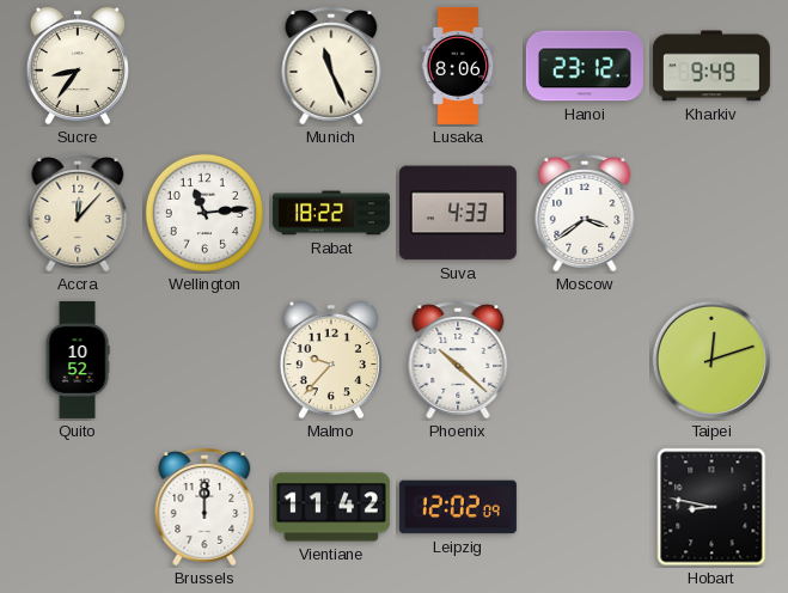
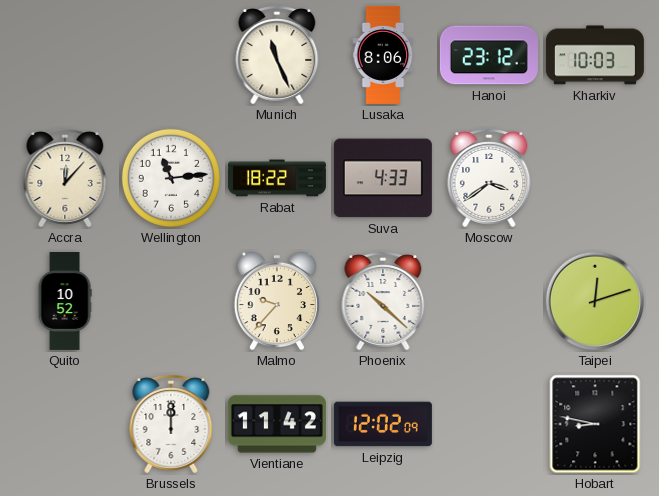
Sucre: 8:36 -> none
Kharkiv: 9:49 -> 10:03
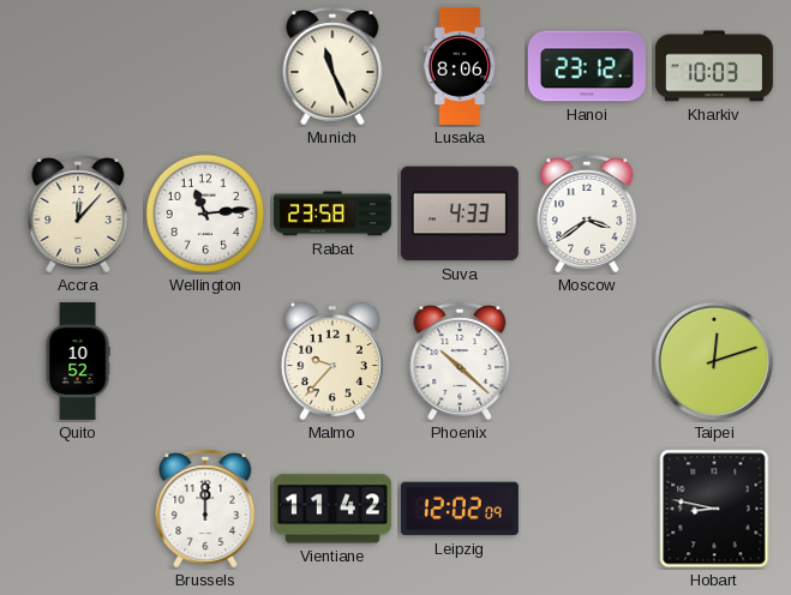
Rabat: 18:22 -> 23:58
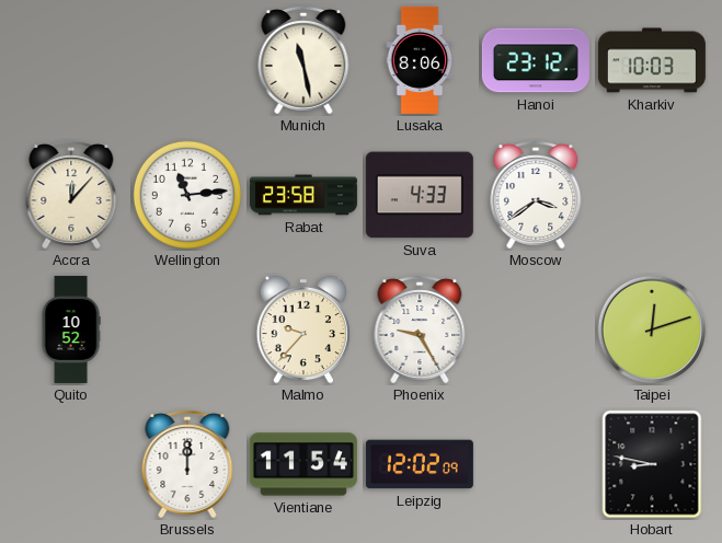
Munich: 11:26 -> 11:28
Phoenix: 10:22 -> 9:25
Vientiane: 11:42 -> 11:54
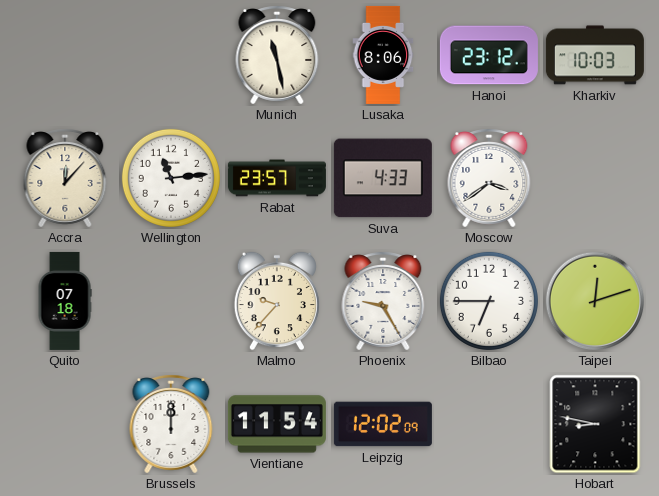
Rabat: 23:58 -> 23:57
Quito: 10:52 -> 07:18
Bilbao: none -> 6:45
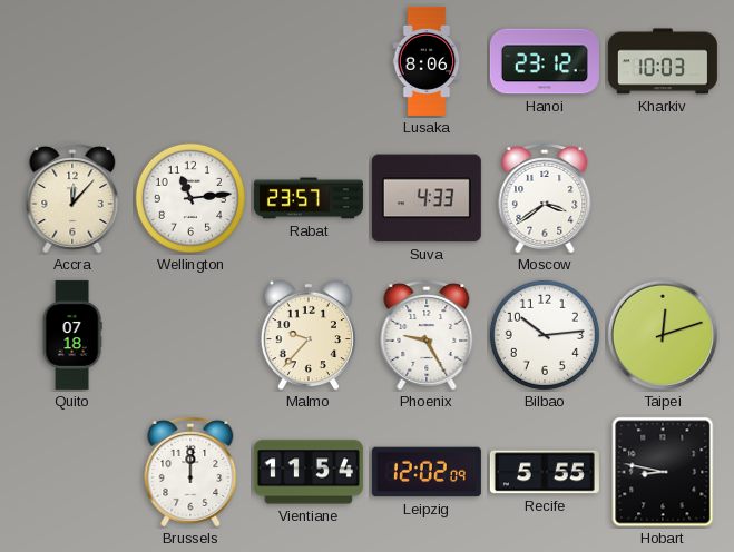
Munich: 11:28 -> none
Bilbao: 6:45 -> 10:14
Recife: none -> 5:55
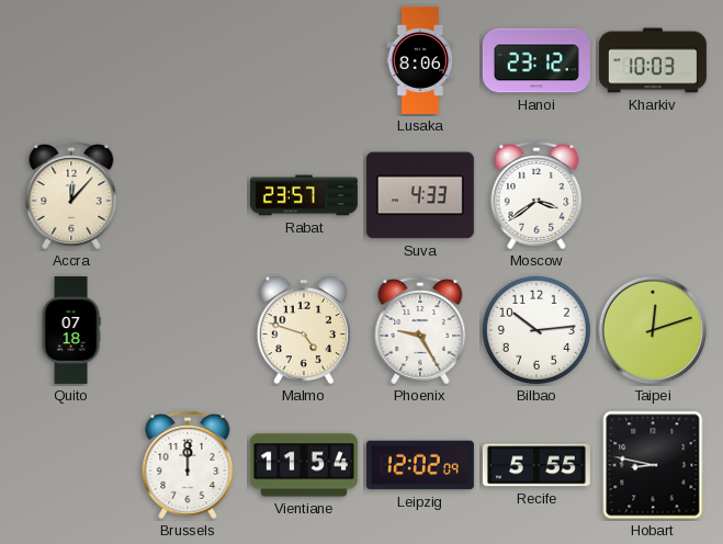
Wellington: 11:14 -> none
Malmo: 9:37 -> 4:48
